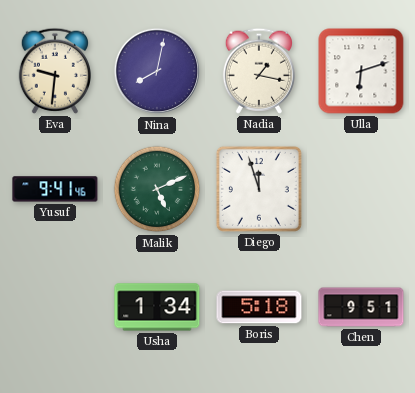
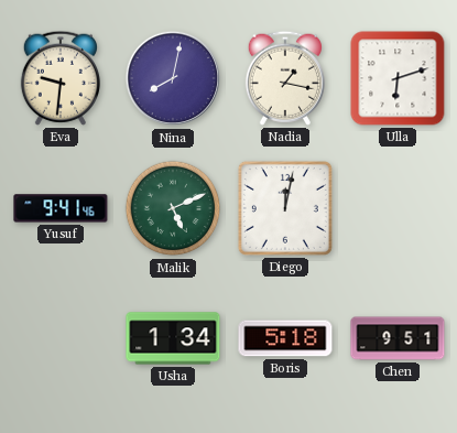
Diego: 11:57 -> 12:02
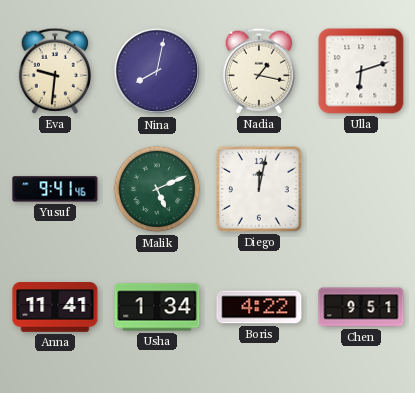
Anna: none -> 11:41
Boris: 5:18 -> 4:22
